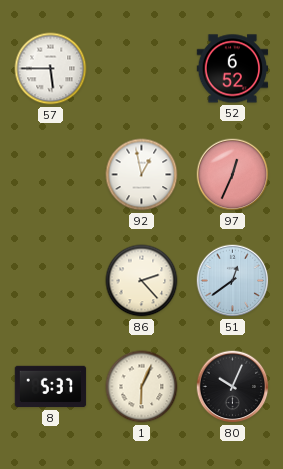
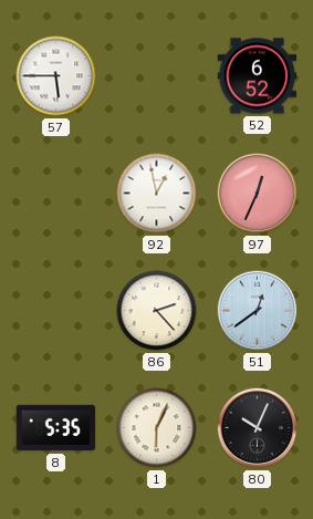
8: 5:37 -> 5:35
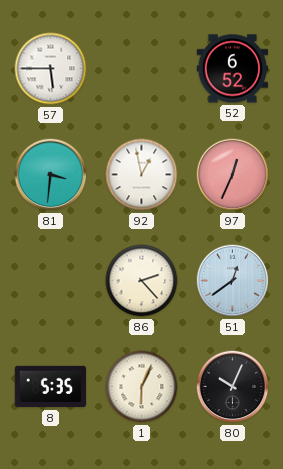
81: none -> 3:31
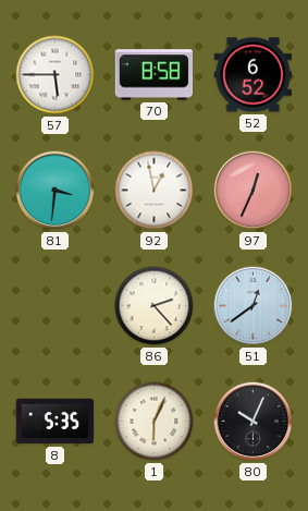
70: none -> 8:58
